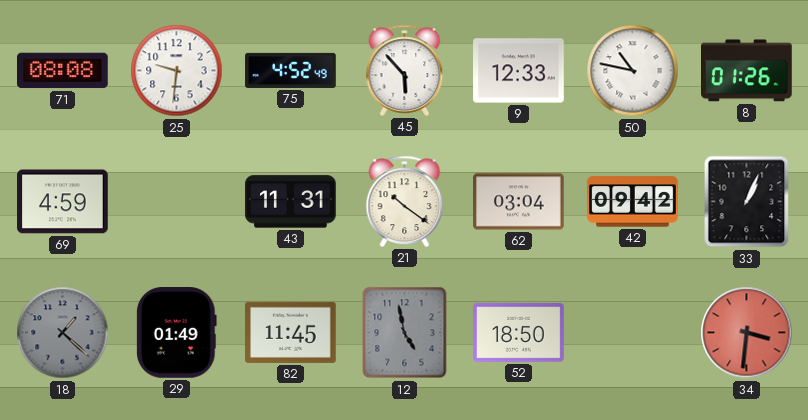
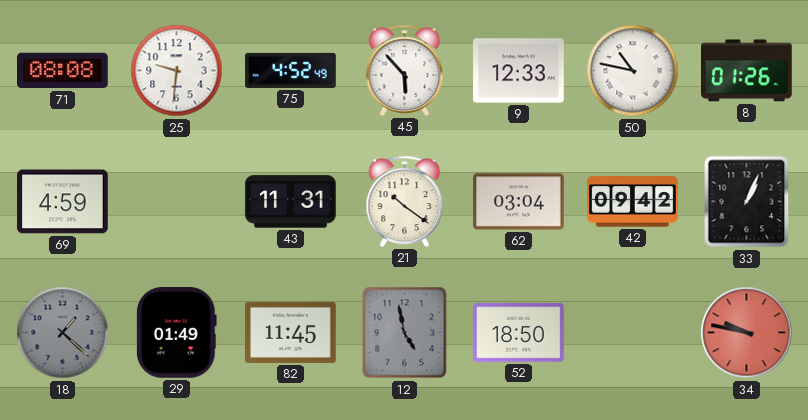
34: 3:31 -> 9:47
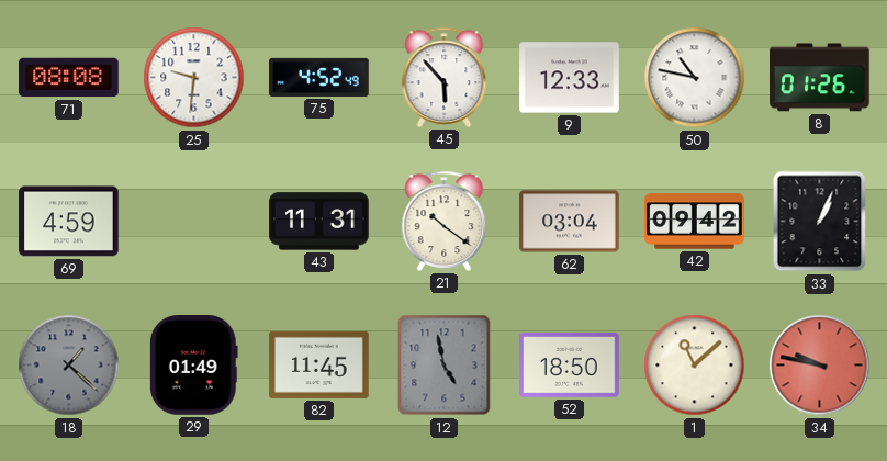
1: none -> 11:08
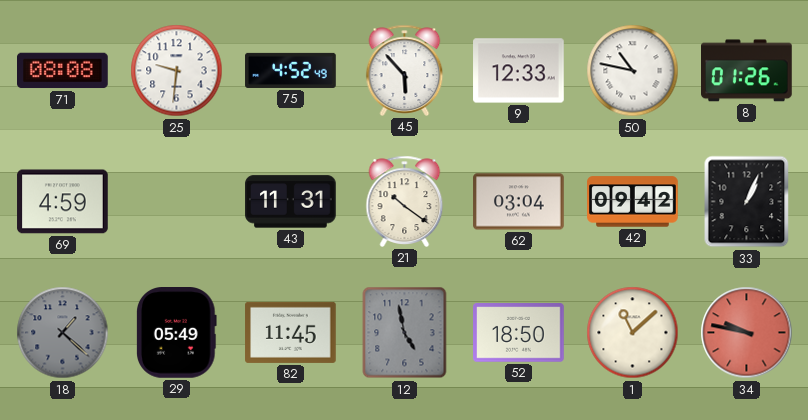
29: 01:49 -> 05:49
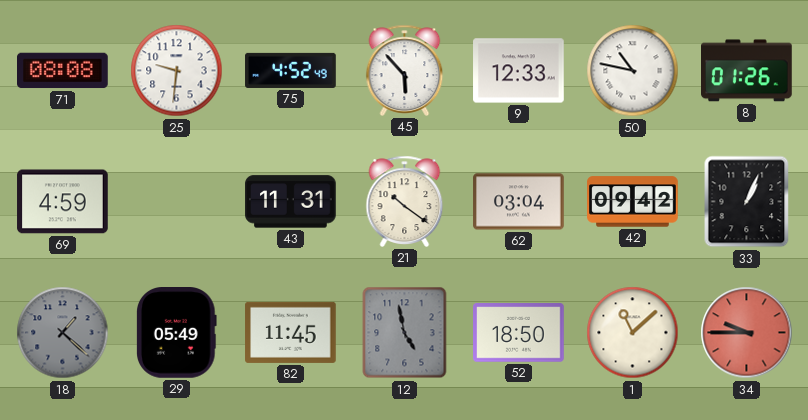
34: 9:47 -> 9:45
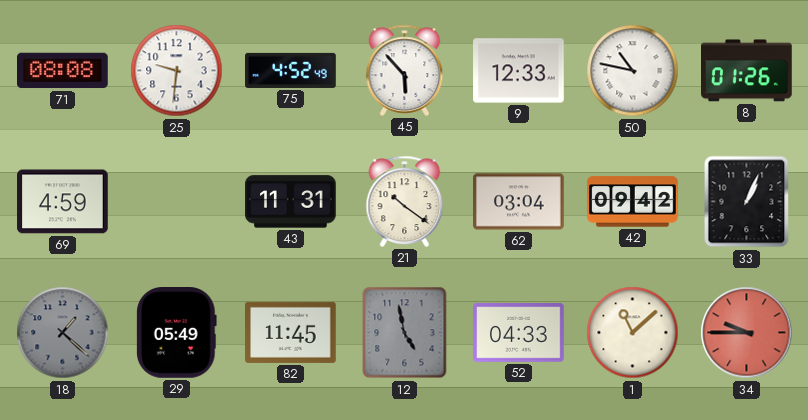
52: 18:50 -> 04:33
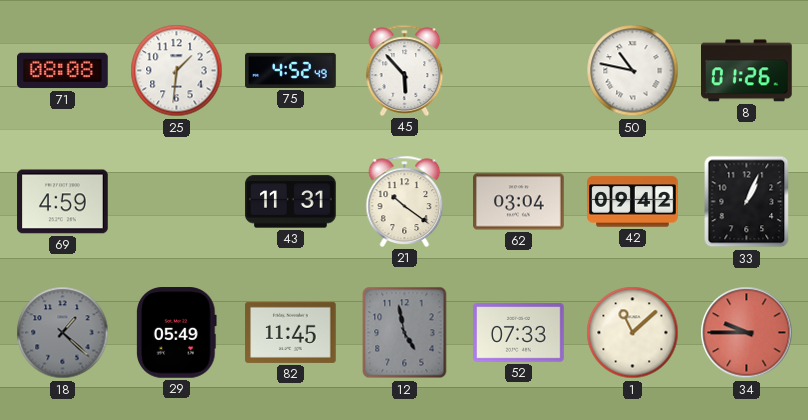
25: 9:31 -> 1:31
9: 12:33 -> none
52: 04:33 -> 07:33
